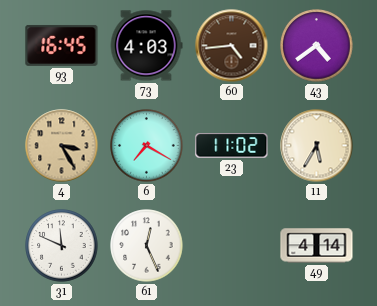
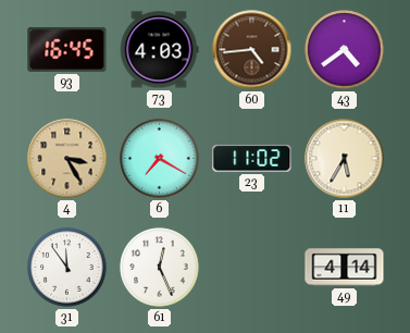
31: 11:49 -> 11:54
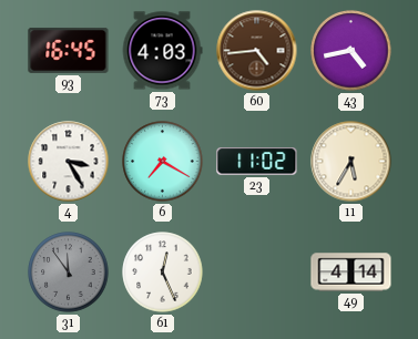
43: 4:39 -> 4:43
4 dial: champagne -> white
31 dial: white -> grey
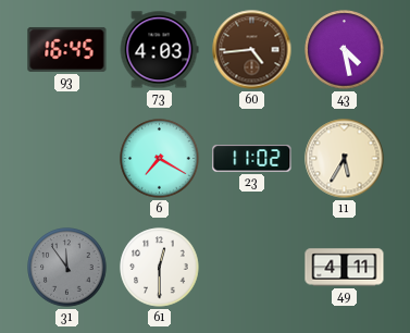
43: 4:43 -> 4:28
4: 3:25 -> none
61: 12:26 -> 12:30
49: 4:14 -> 4:11
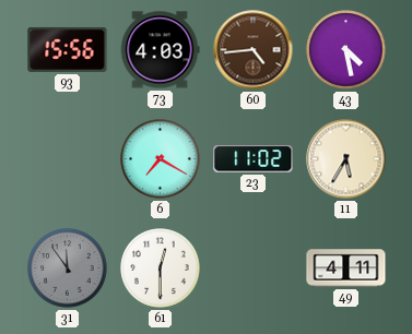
93: 16:45 -> 15:56
